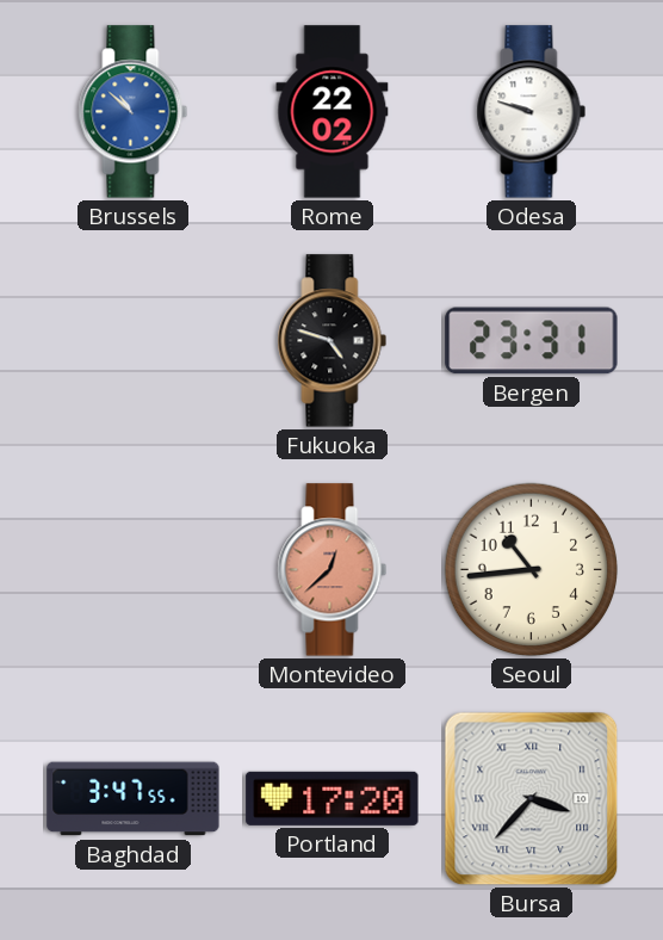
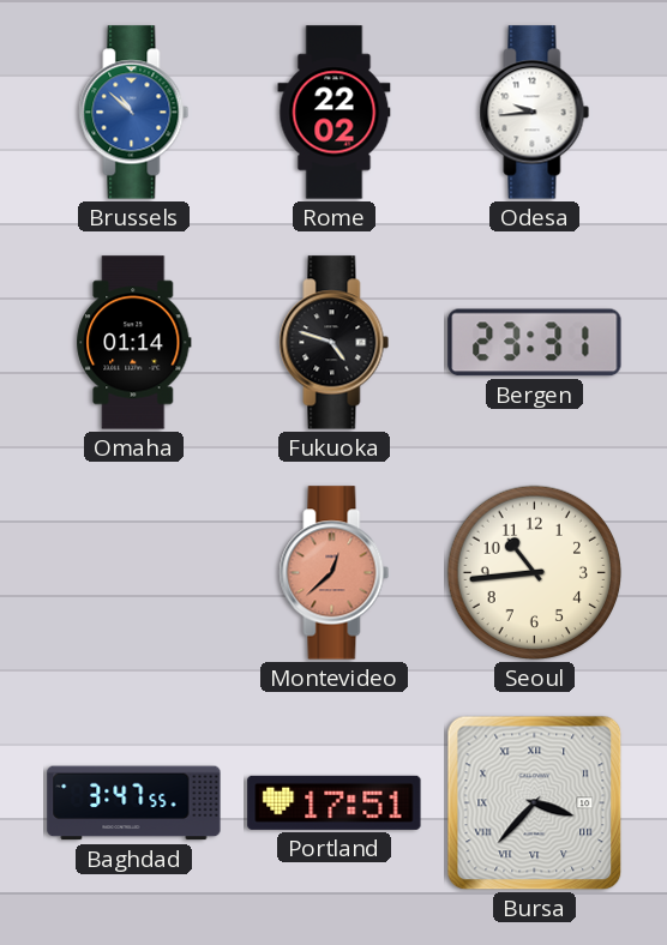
Odesa: 9:48 -> 9:44
Omaha: none -> 01:14
Portland: 17:20 -> 17:51
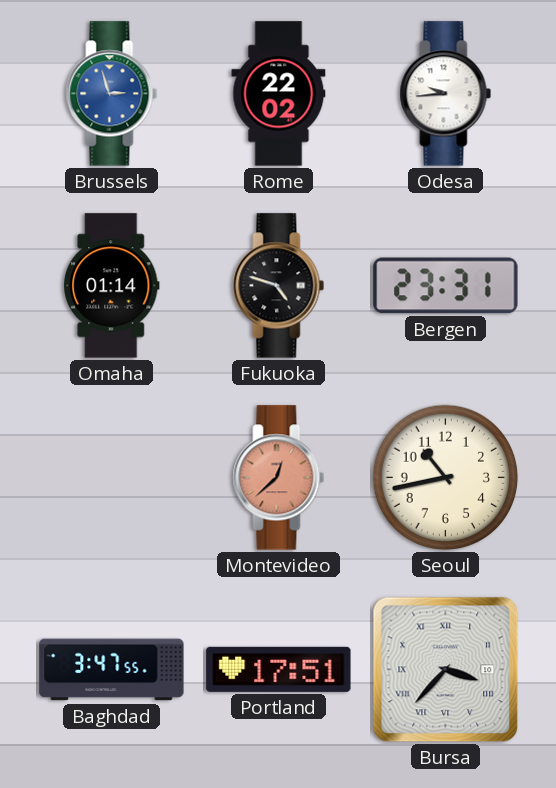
Brussels: 10:52 -> 2:57
Seoul: 10:44 -> 10:43
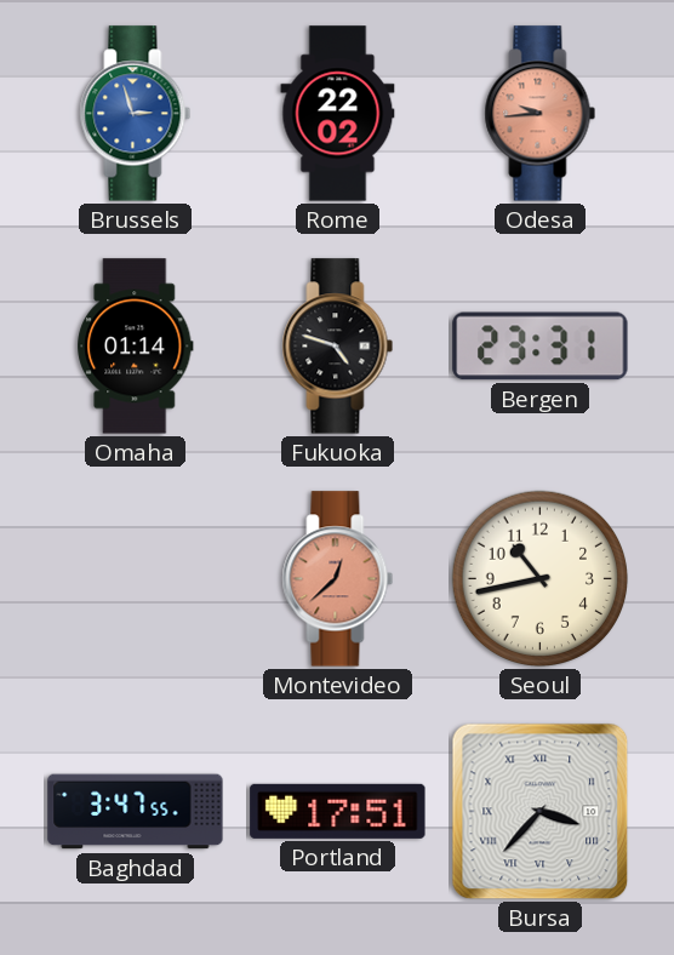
Odesa dial: white -> salmon
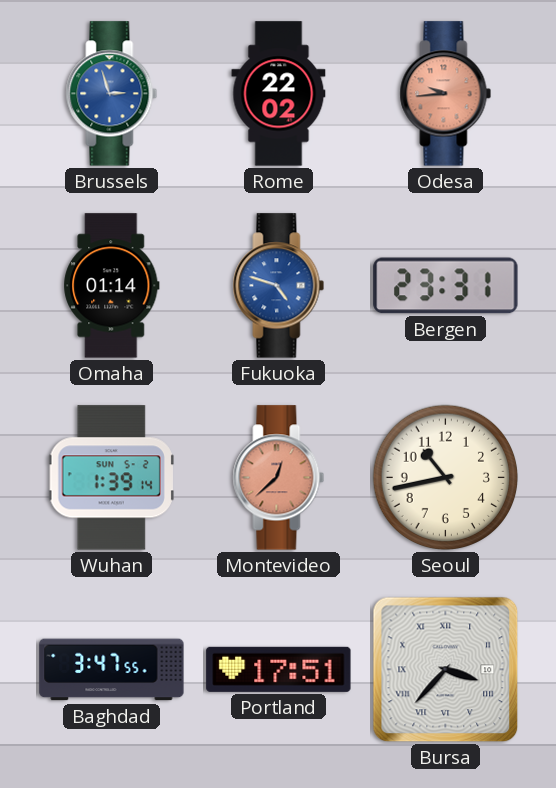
Fukuoka dial: black -> blue
Wuhan: none -> 1:39
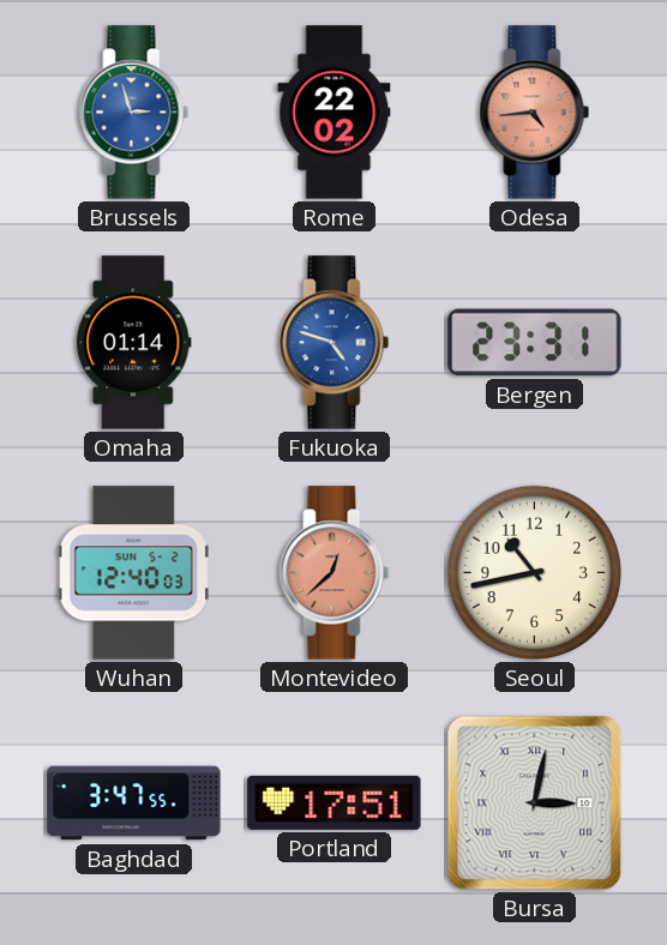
Odesa: 9:44 -> 4:44
Wuhan: 1:39 -> 12:40
Bursa: 3:37 -> 3:02
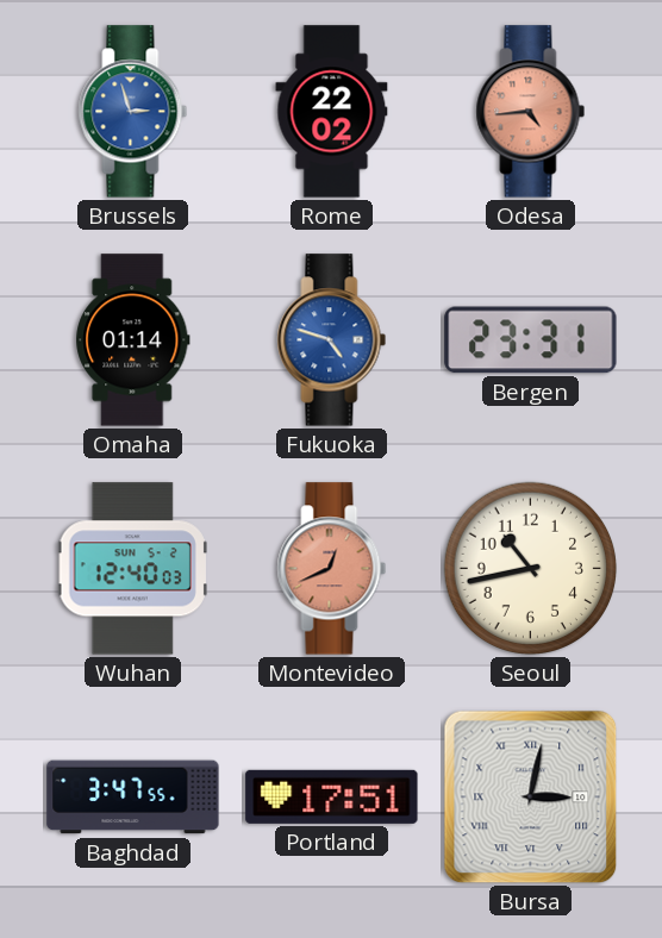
Montevideo: 12:38 -> 12:41
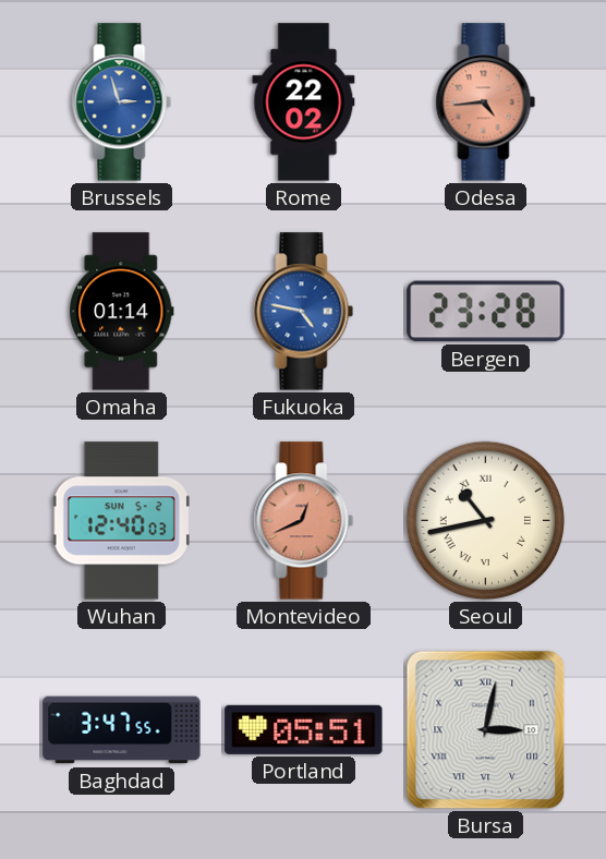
Fukuoka: 4:48 -> 4:47
Bergen: 23:31 -> 23:28
Seoul numerals: Arabic -> Roman
Portland: 17:51 -> 05:51
